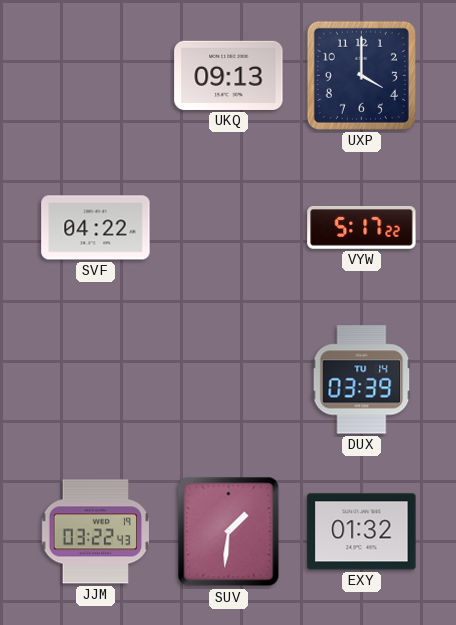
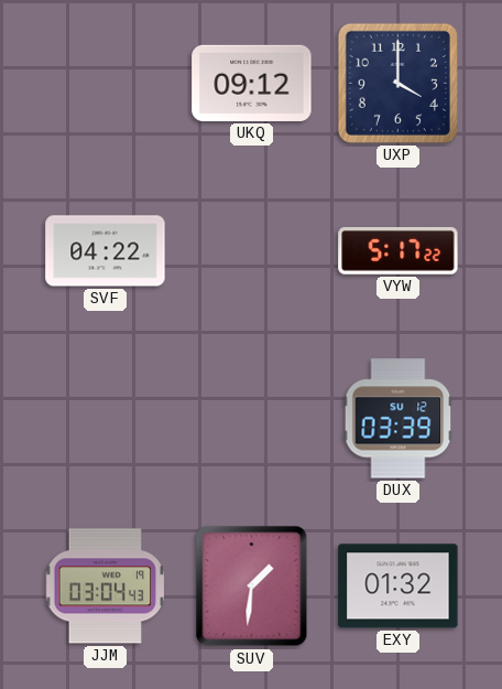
UKQ: 09:13 -> 09:12
DUX date: TU 14 -> SU 12
JJM: 03:22 -> 03:04
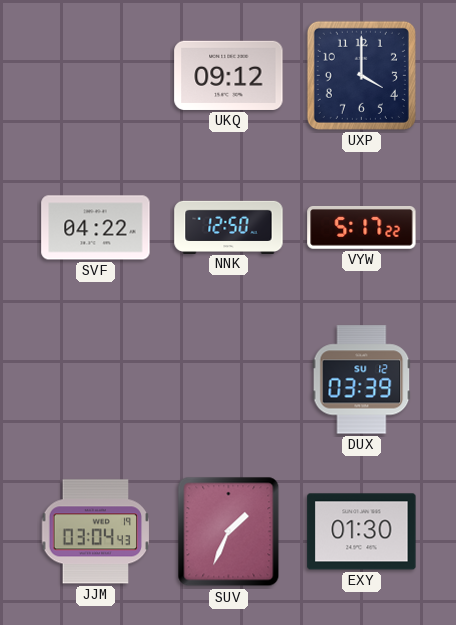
NNK: none -> 12:50
SUV: 1:31 -> 1:34
EXY: 01:32 -> 01:30
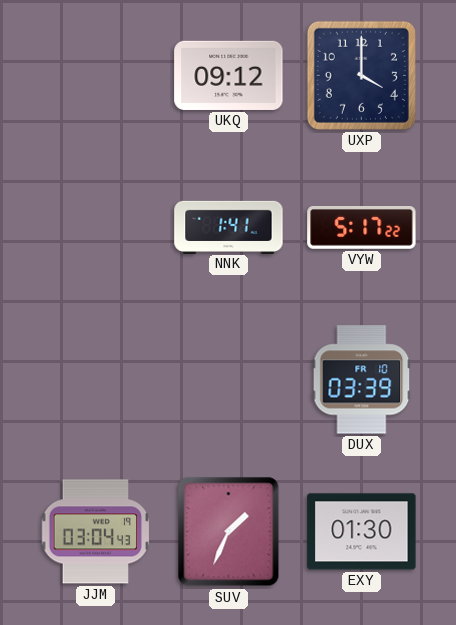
SVF: 04:22 -> none
NNK: 12:50 -> 1:41
DUX date: SU 12 -> FR 10
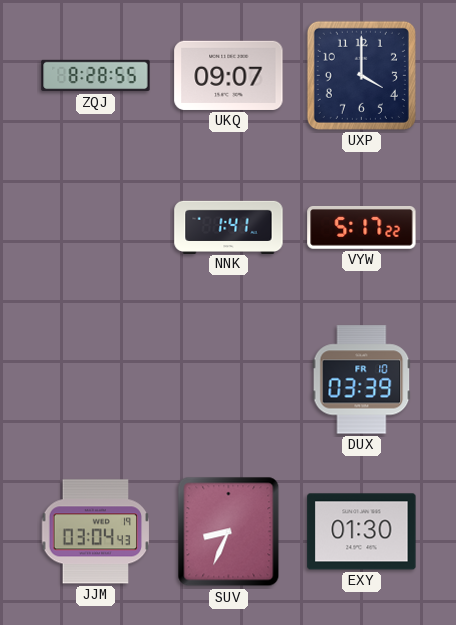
ZQJ: none -> 8:28
UKQ: 09:12 -> 09:07
SUV: 1:34 -> 8:34
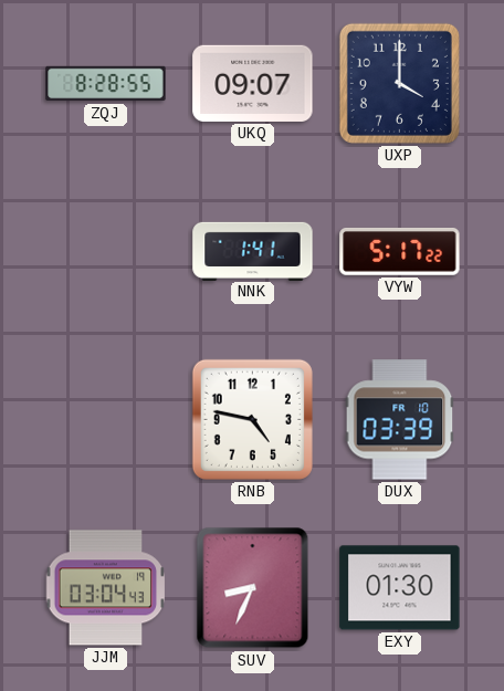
RNB: none -> 4:47
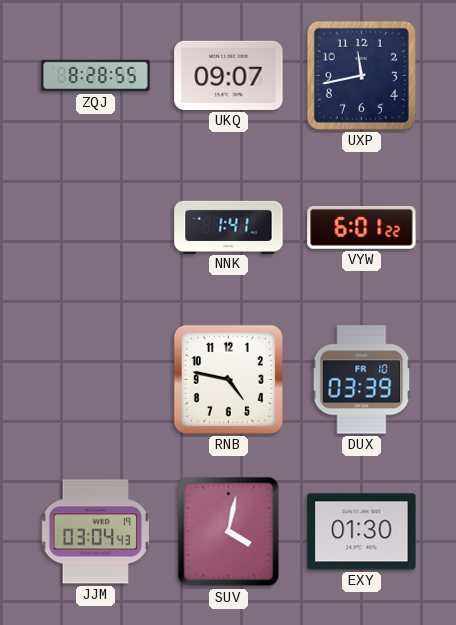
UXP: 4:00 -> 11:43
VYW: 5:17 -> 6:01
SUV: 8:34 -> 4:02
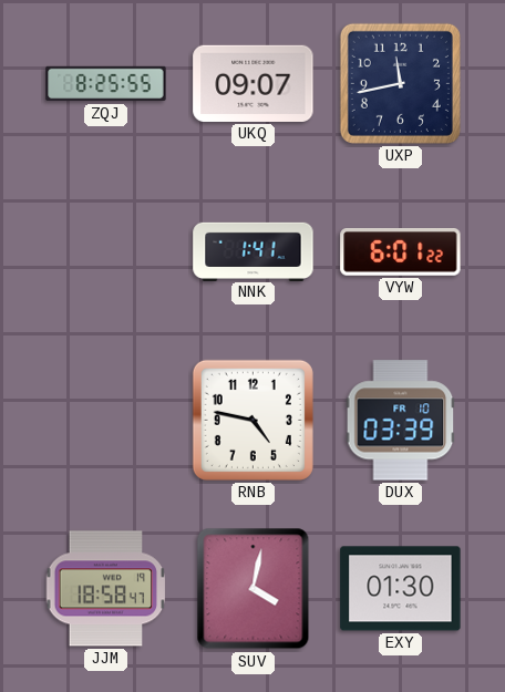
ZQJ: 8:28 -> 8:25
JJM: 03:04 -> 18:58
